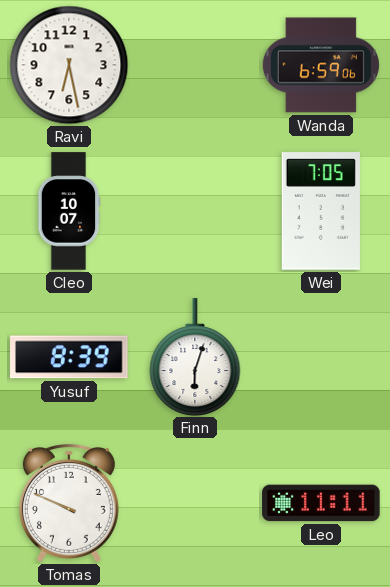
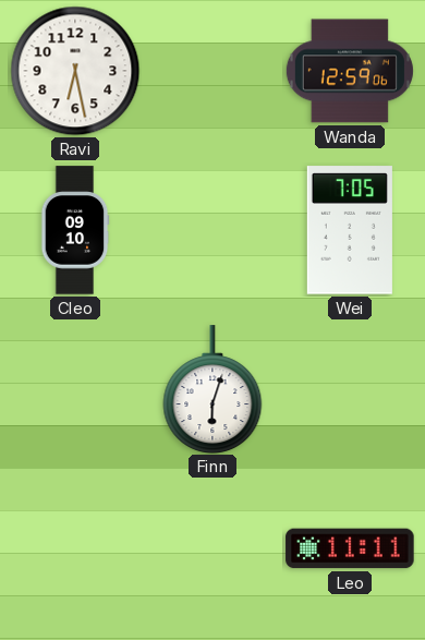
Wanda: 6:59 -> 12:59
Cleo: 10:07 -> 09:10
Yusuf: 8:39 -> none
Tomas: 9:49 -> none
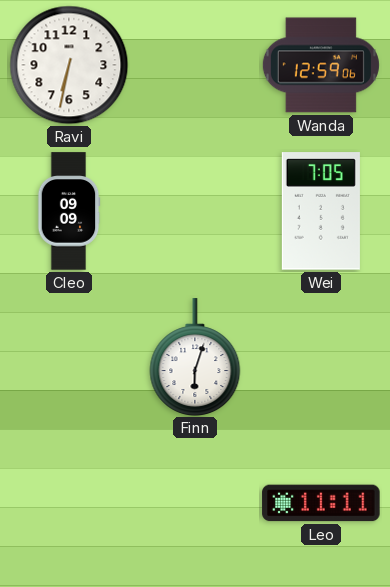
Ravi: 6:28 -> 6:32
Cleo: 09:10 -> 09:09
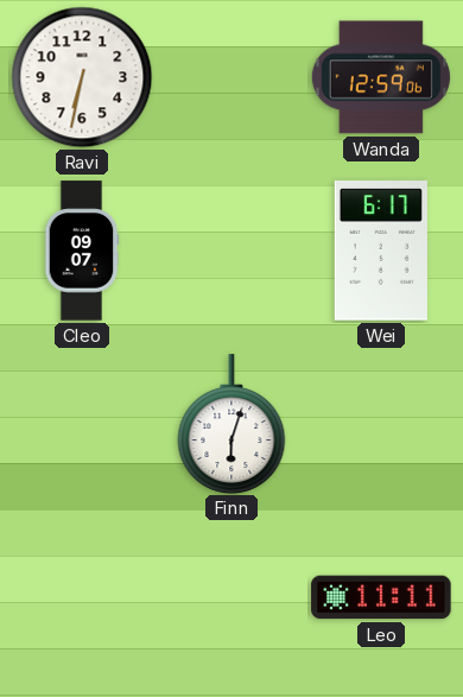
Cleo: 09:09 -> 09:07
Wei: 7:05 -> 6:17
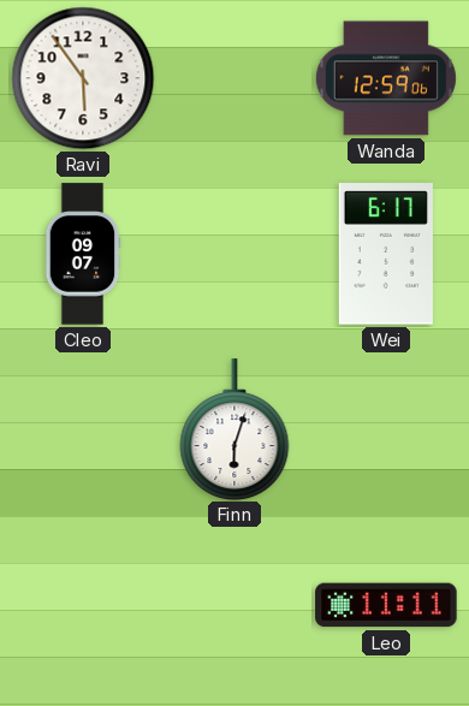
Ravi: 6:32 -> 5:54
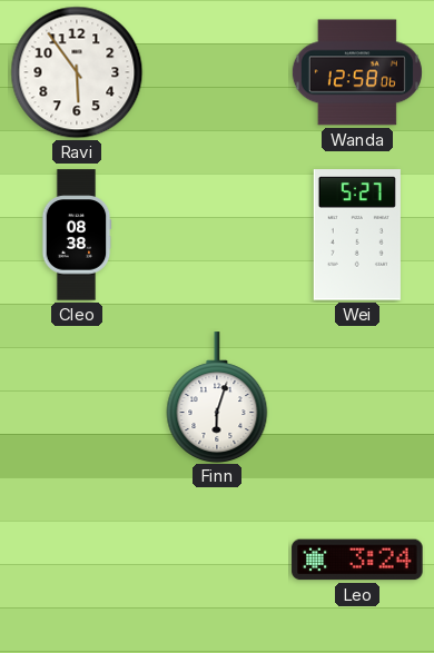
Wanda: 12:59 -> 12:58
Cleo: 09:07 -> 08:38
Wei: 6:17 -> 5:27
Leo: 11:11 -> 3:24
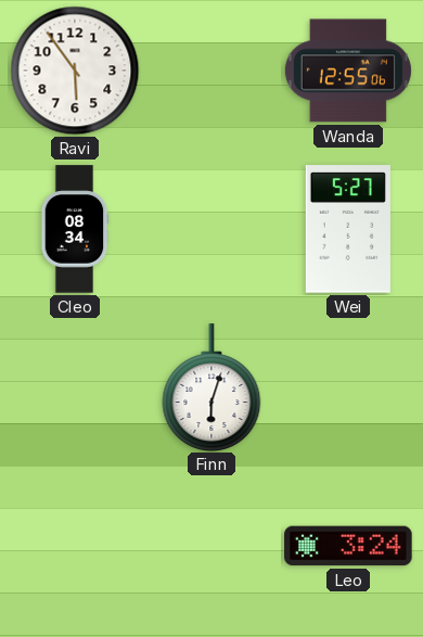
Wanda: 12:58 -> 12:55
Cleo: 08:38 -> 08:34
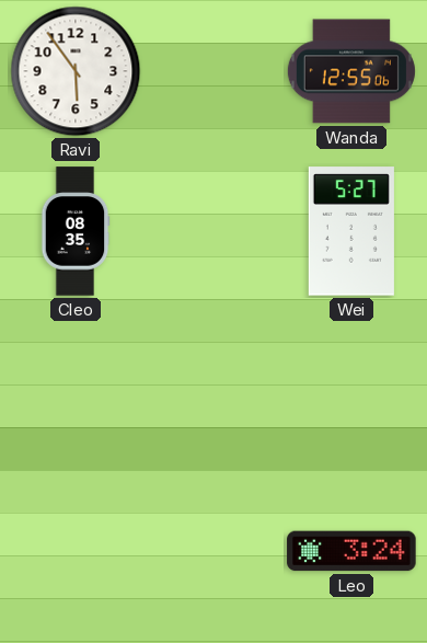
Cleo: 08:34 -> 08:35
Finn: 6:03 -> none
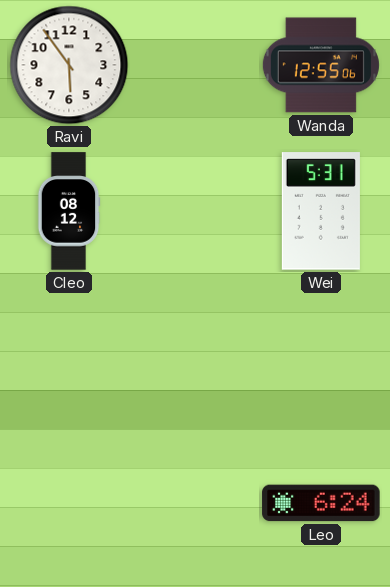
Cleo: 08:35 -> 08:12
Wei: 5:27 -> 5:31
Leo: 3:24 -> 6:24
